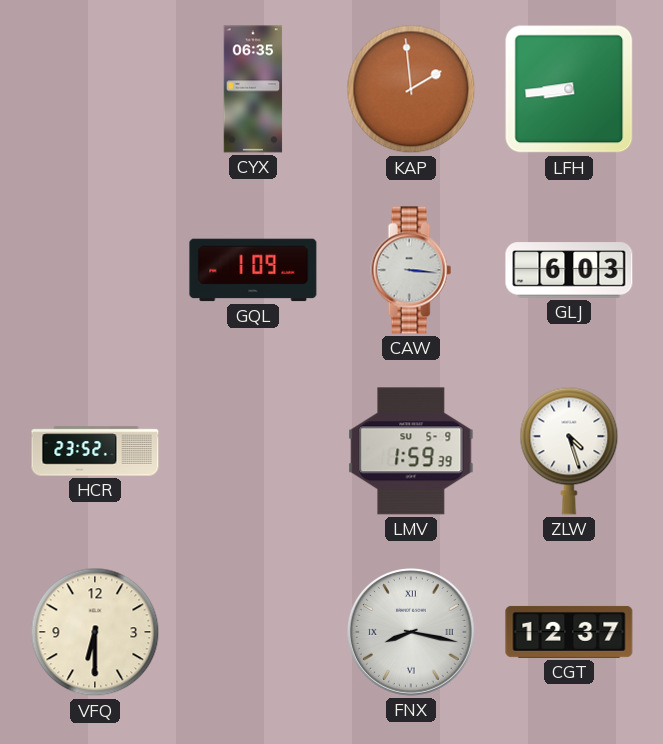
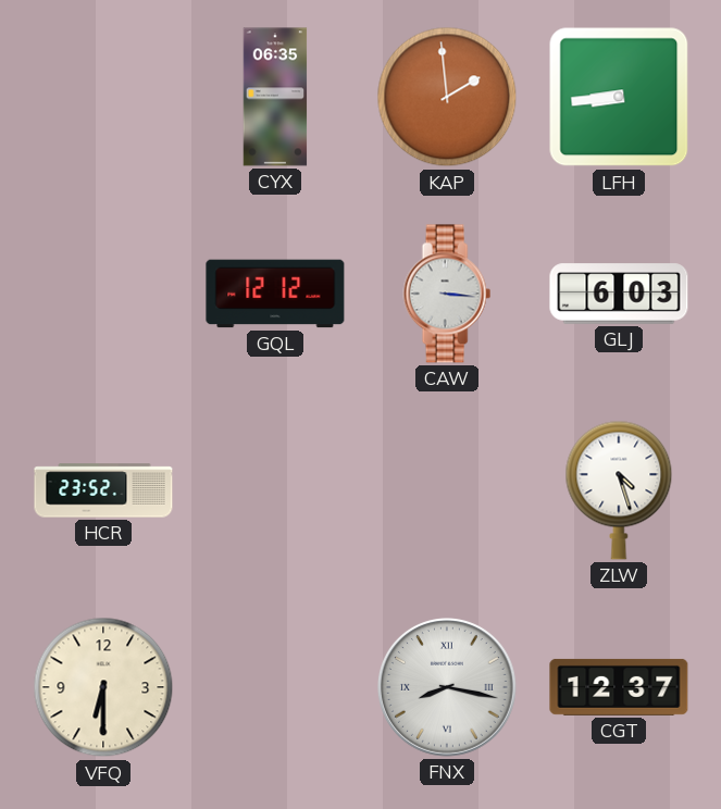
GQL: 1:09 -> 12:12
LMV: 1:59 -> none
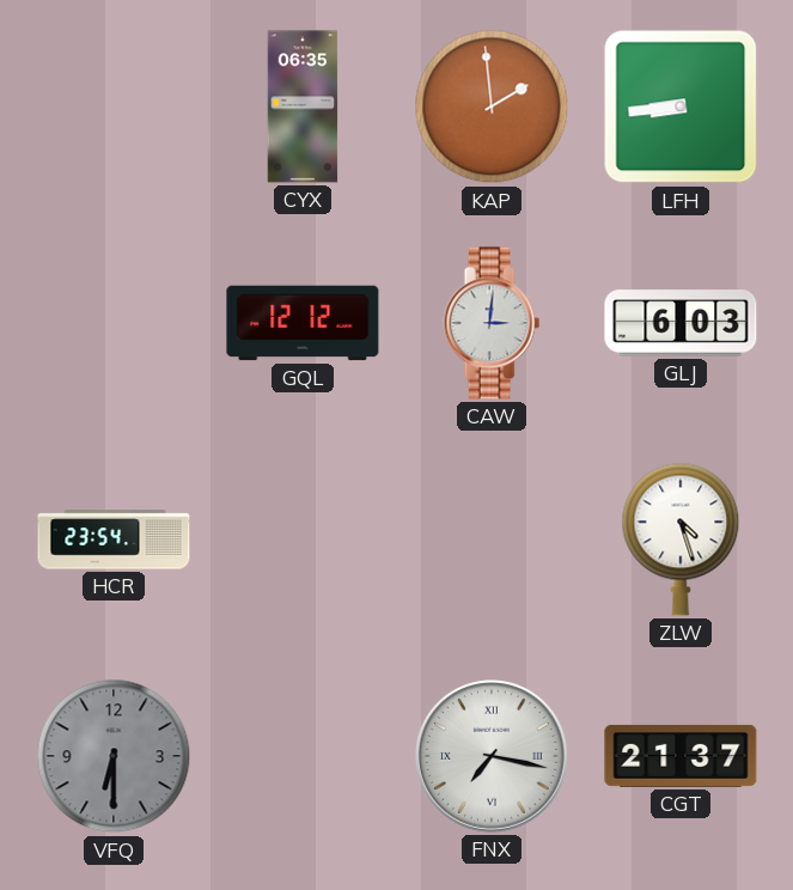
CAW: 3:16 -> 3:01
HCR: 23:52 -> 23:54
VFQ dial: cream -> grey
FNX: 8:17 -> 7:17
CGT: 12:37 -> 21:37
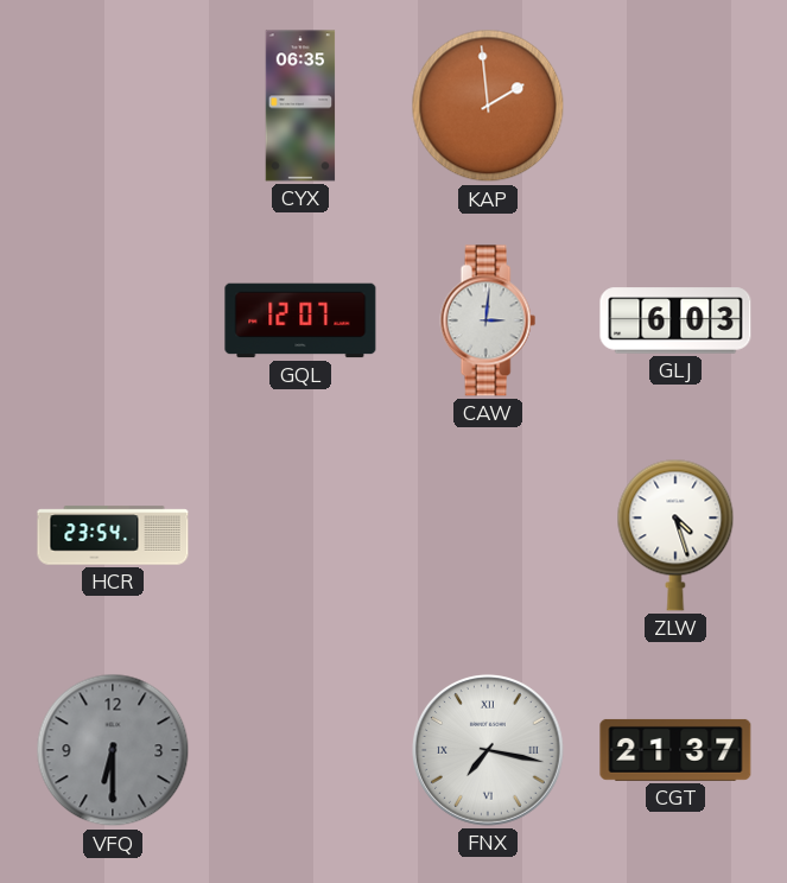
LFH: 8:44 -> none
GQL: 12:12 -> 12:07
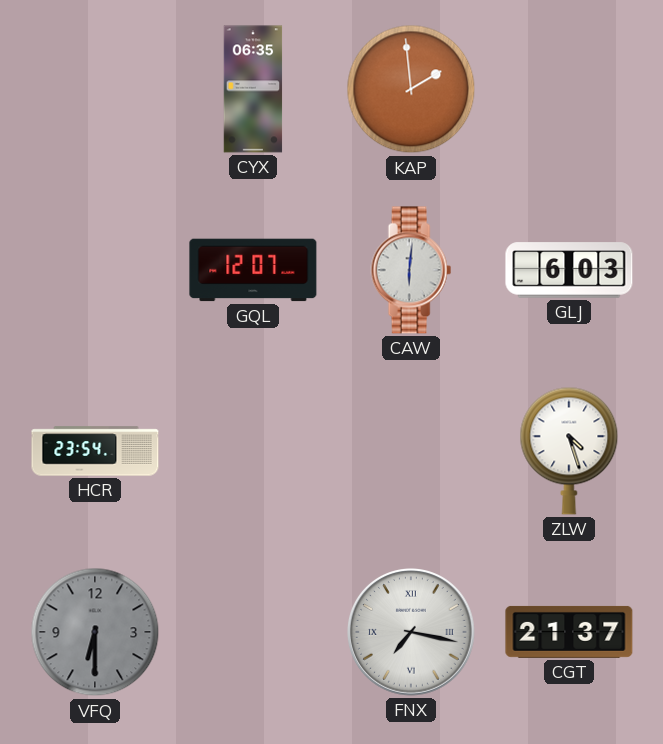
CAW: 3:01 -> 6:01
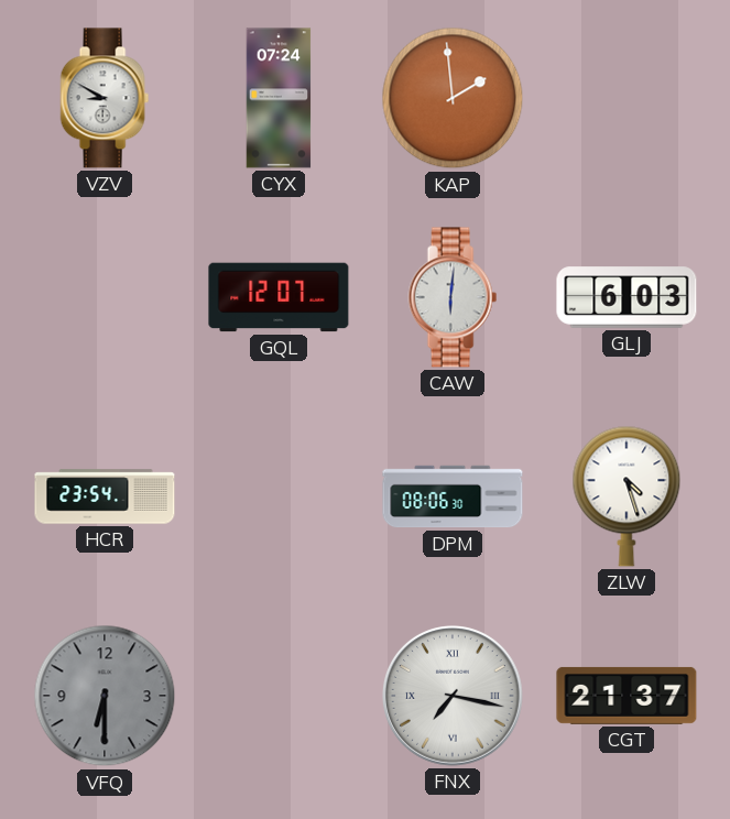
VZV: none -> 8:50
CYX: 06:35 -> 07:24
DPM: none -> 08:06
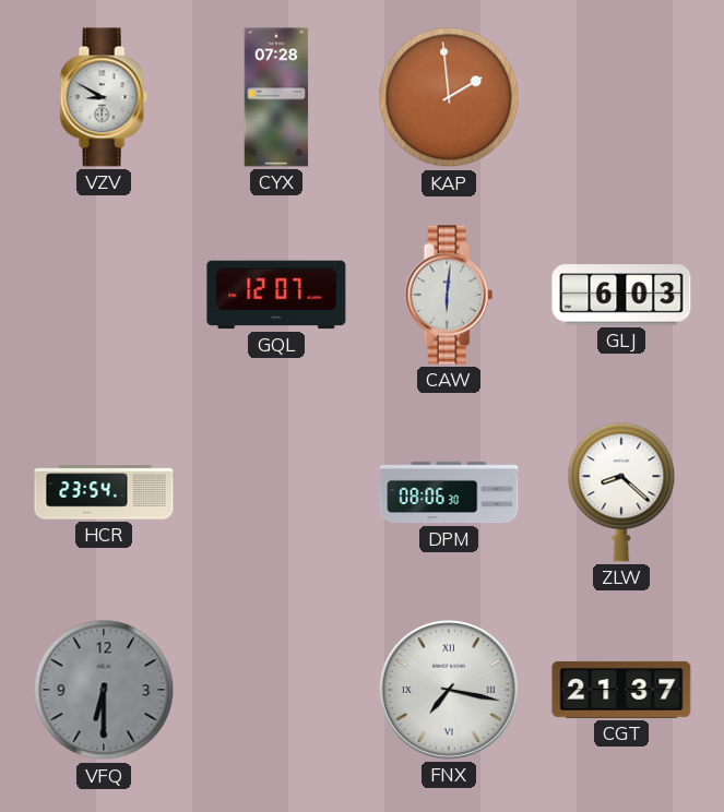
CYX: 07:24 -> 07:28
ZLW: 4:27 -> 8:22
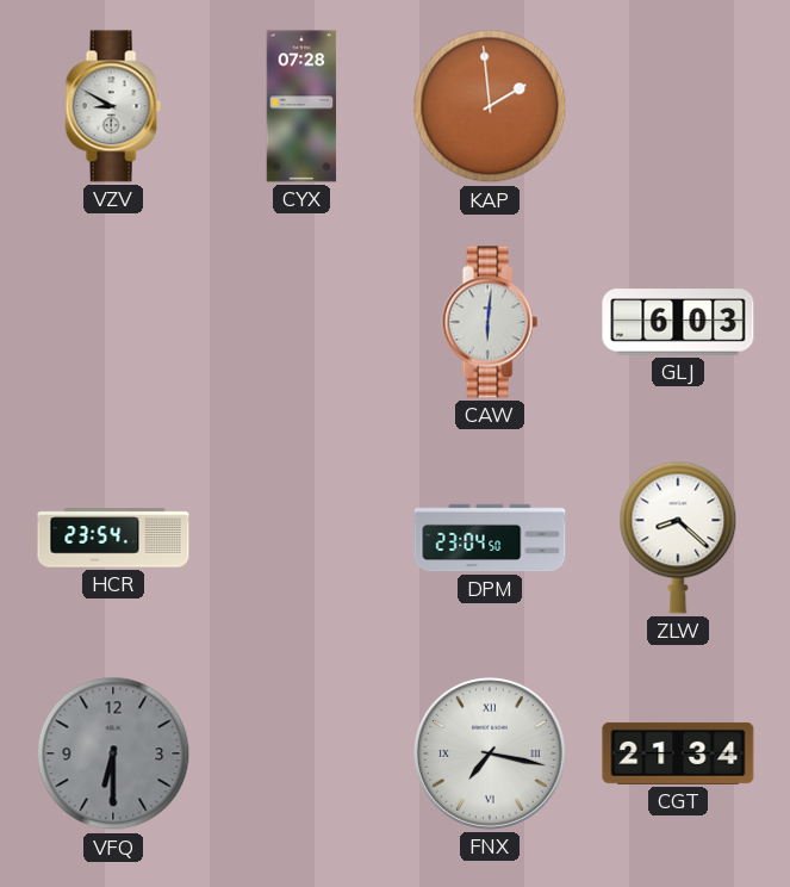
GQL: 12:07 -> none
DPM: 08:06 -> 23:04
CGT: 21:37 -> 21:34
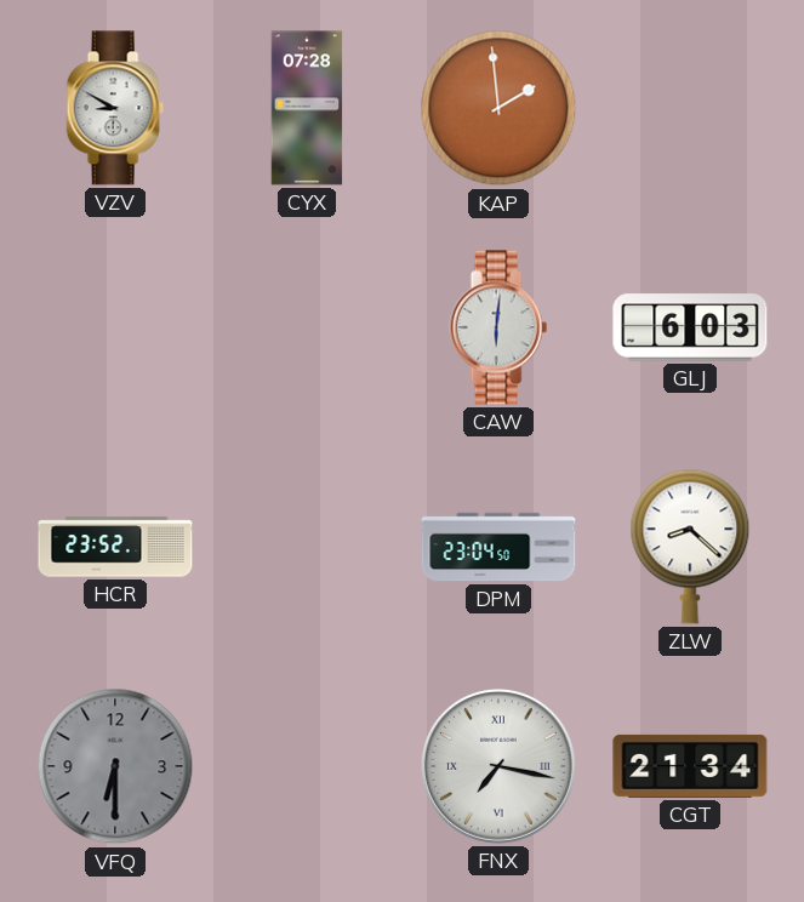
HCR: 23:54 -> 23:52
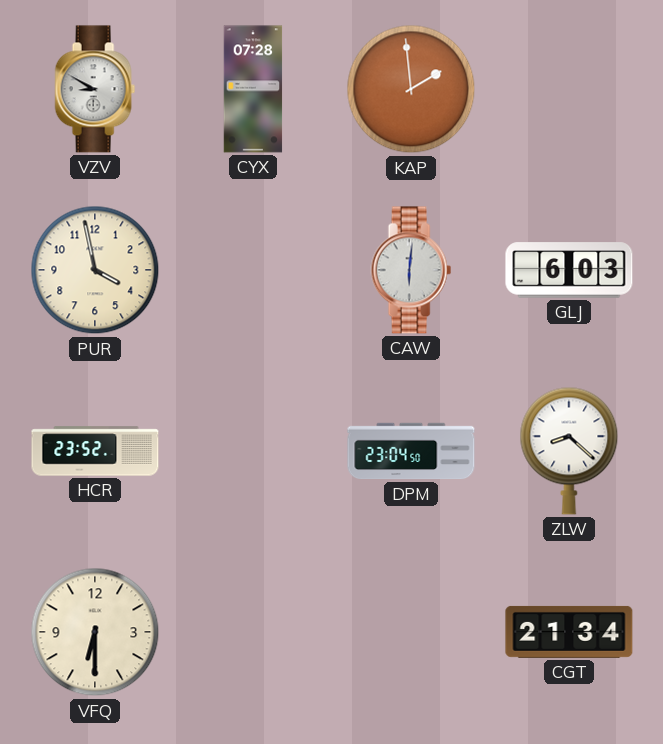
PUR: none -> 3:58
VFQ dial: grey -> cream
FNX: 7:17 -> none
